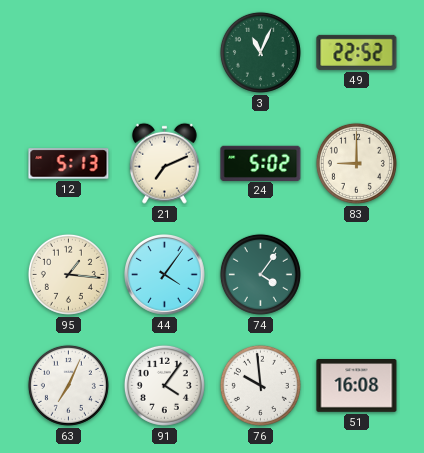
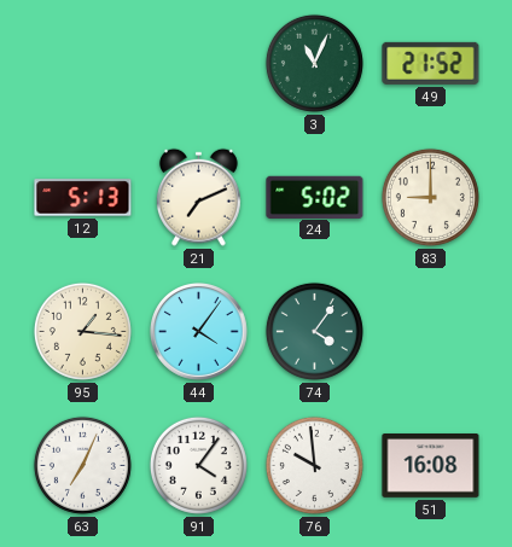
49: 22:52 -> 21:52
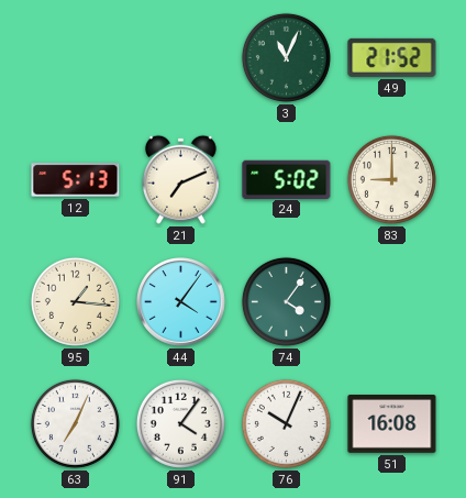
76: 9:59 -> 10:04
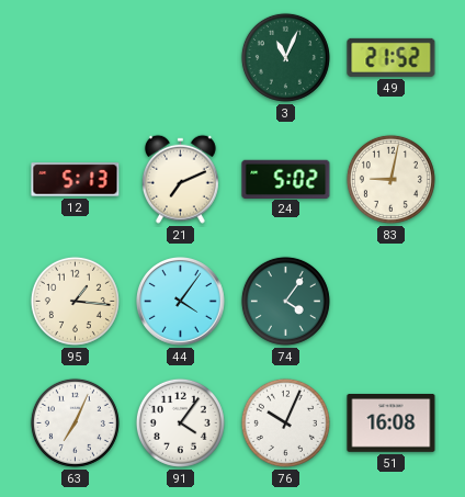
83: 9:00 -> 9:02
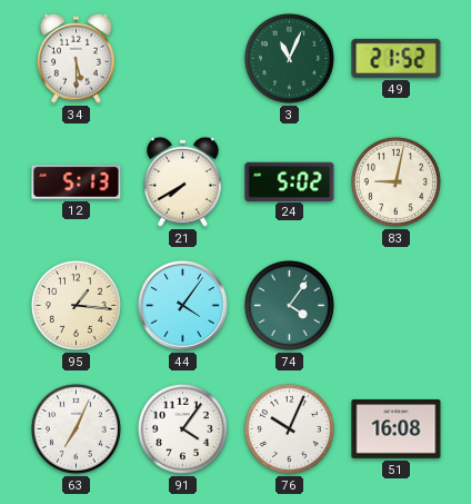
34: none -> 5:30
21: 7:11 -> 7:40
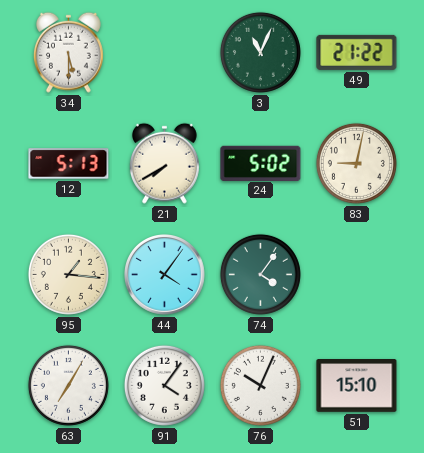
49: 21:52 -> 21:22
63: 7:04 -> 7:05
51: 16:08 -> 15:10
